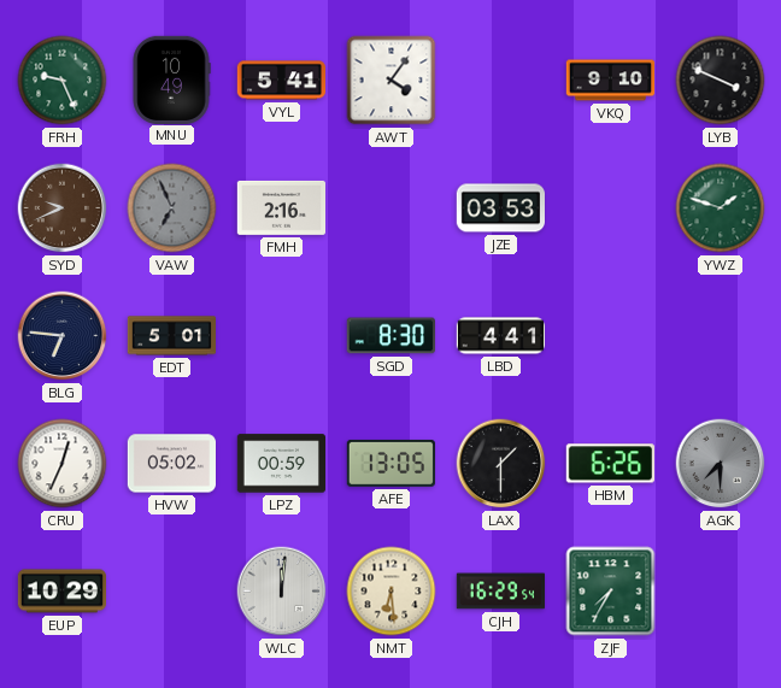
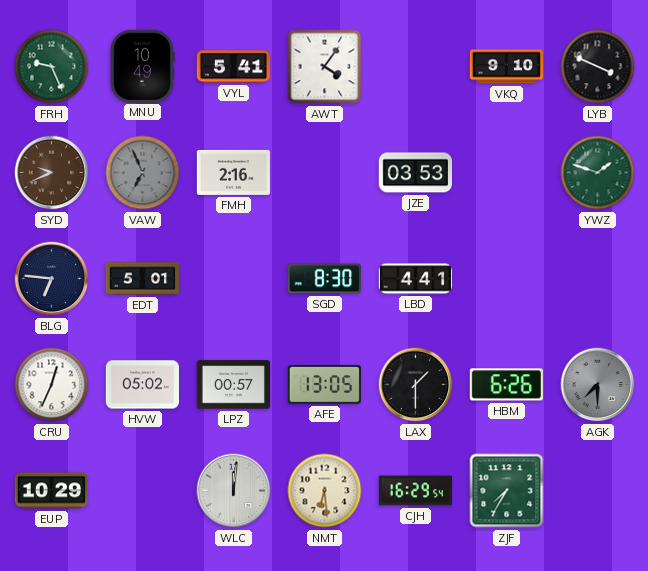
LPZ: 00:59 -> 00:57
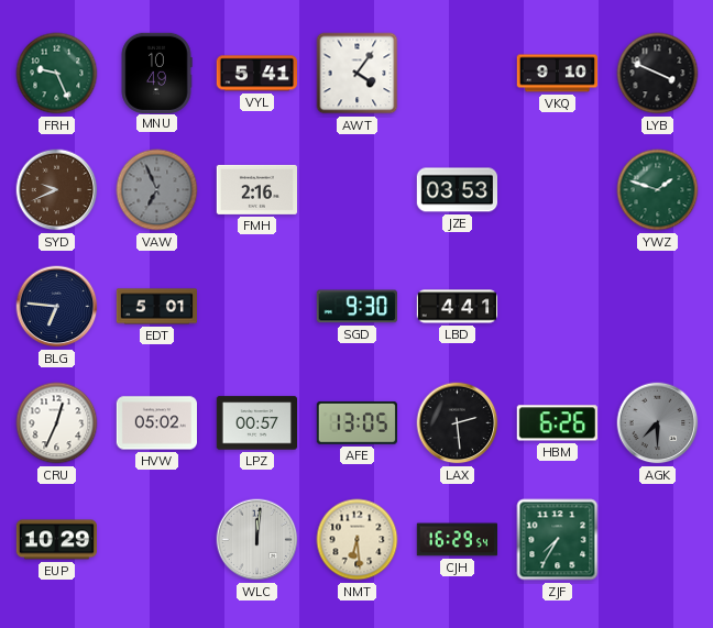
SGD: 8:30 -> 9:30
LAX: 1:30 -> 2:29
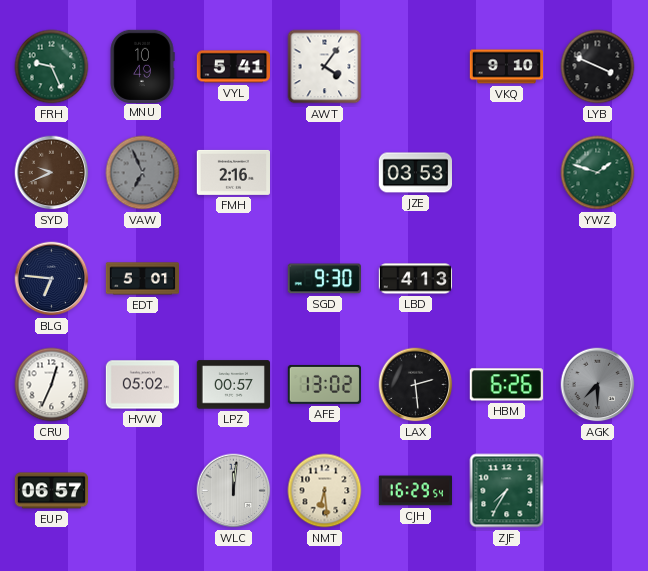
LBD: 4:41 -> 4:13
AFE: 13:05 -> 13:02
EUP: 10:29 -> 06:57
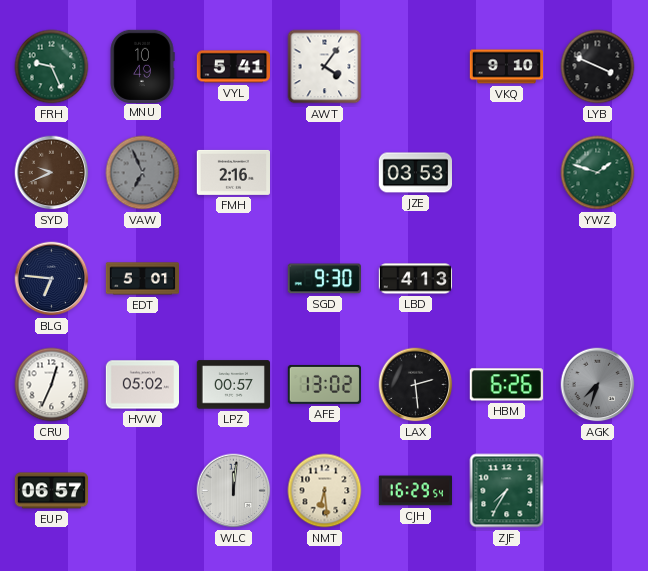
AGK: 7:30 -> 7:33
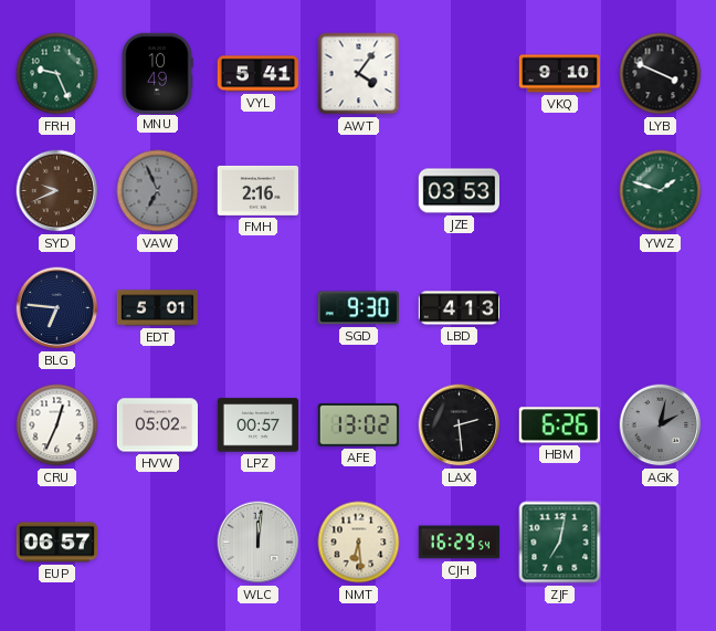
AGK: 7:33 -> 2:02
ZJF: 7:35 -> 7:02
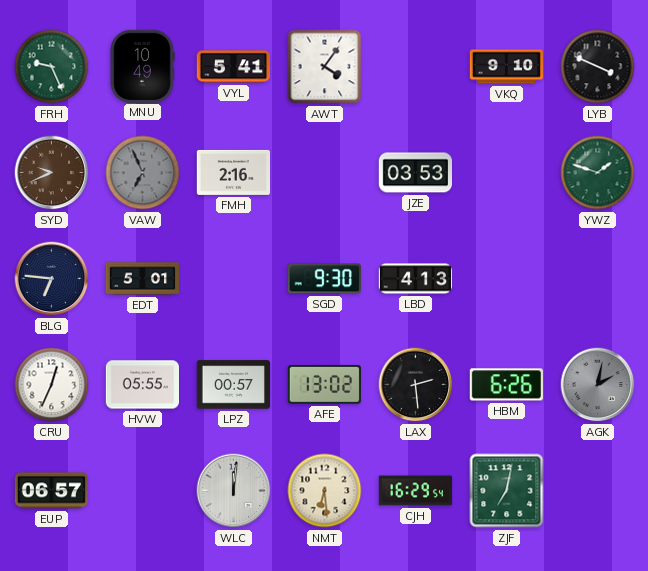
HVW: 05:02 -> 05:55
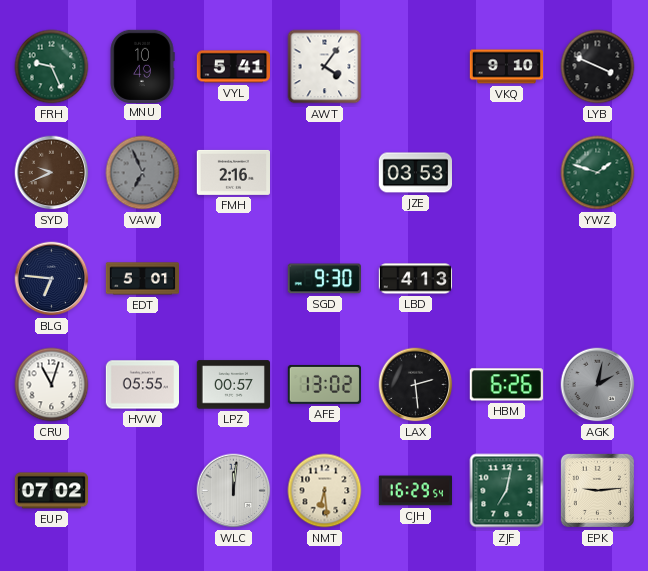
CRU: 12:34 -> 11:03
EUP: 06:57 -> 07:02
EPK: none -> 9:14
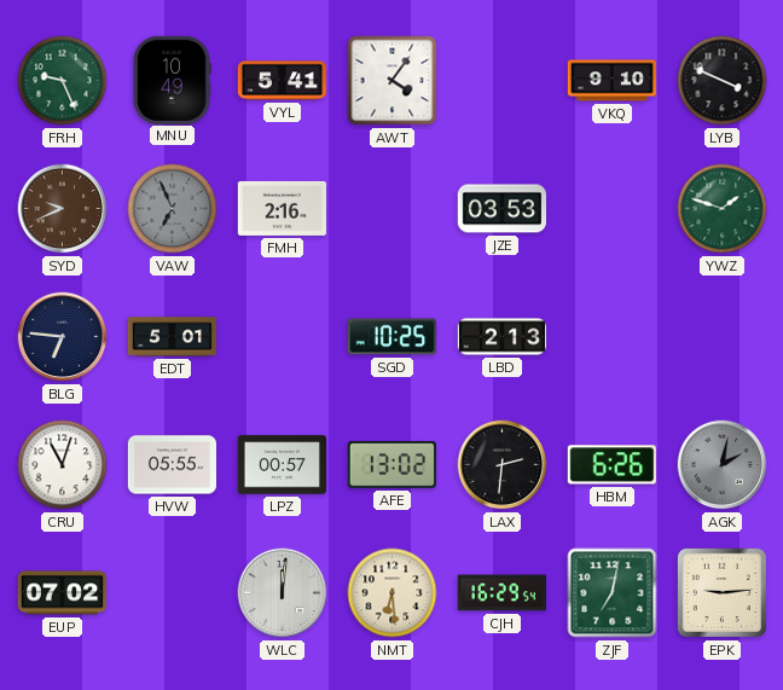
SGD: 9:30 -> 10:25
LBD: 4:13 -> 2:13
LAX: 2:29 -> 2:31
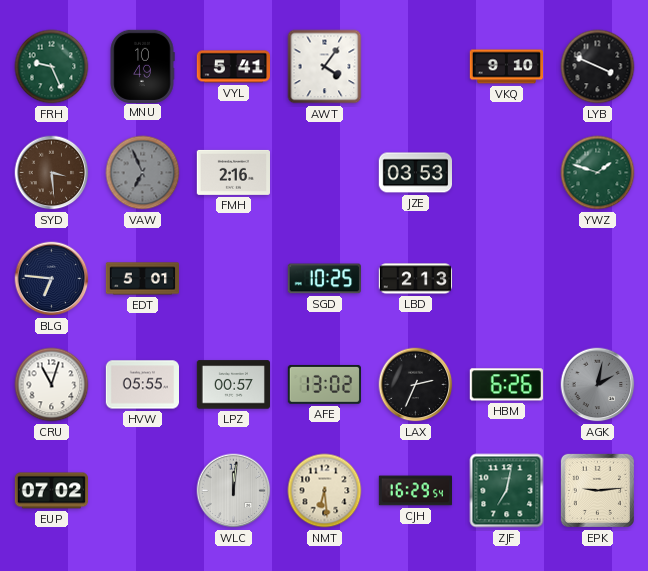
SYD: 9:41 -> 3:29
LAX: 2:31 -> 2:34
